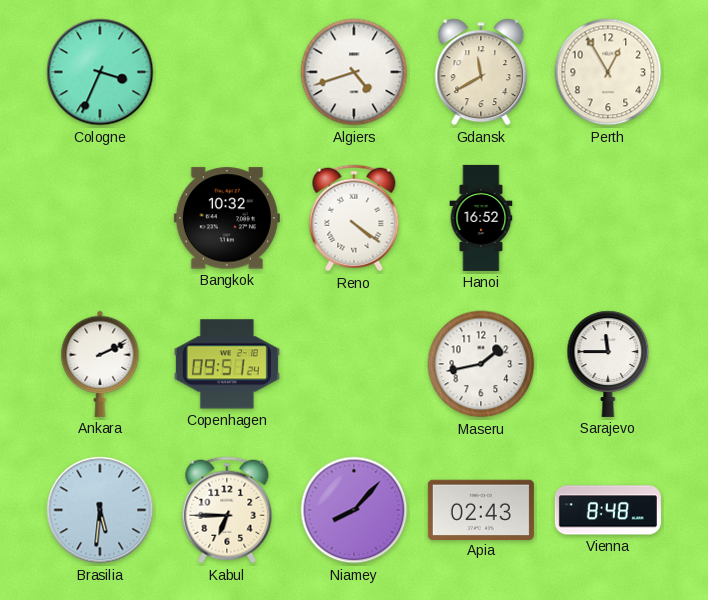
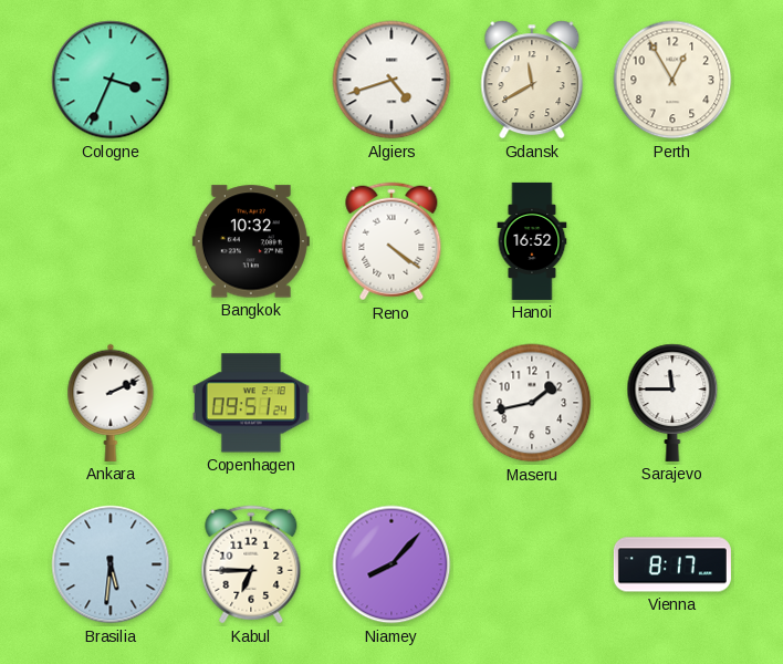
Apia: 02:43 -> none
Vienna: 8:48 -> 8:17
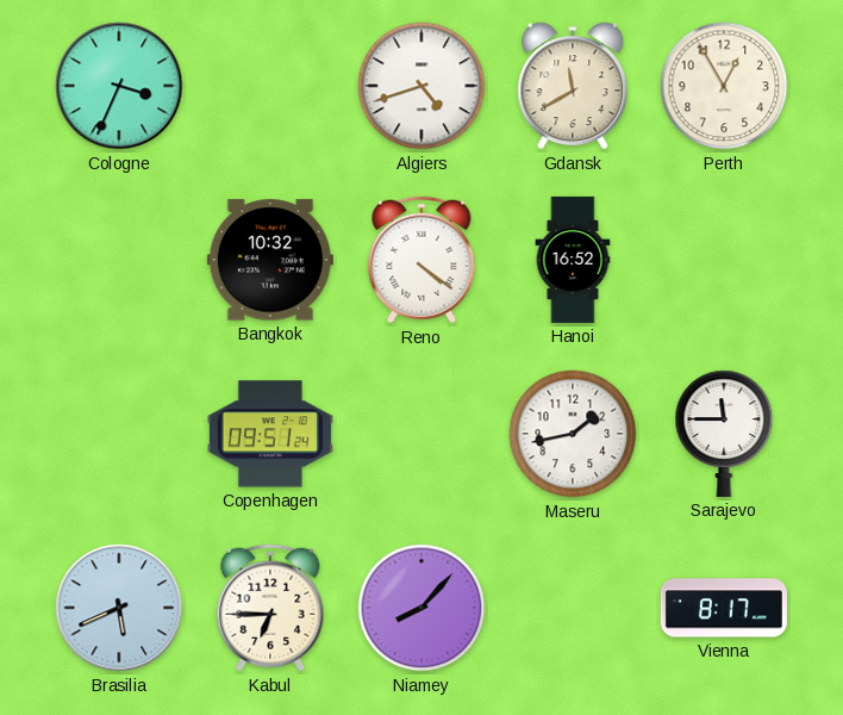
Ankara: 2:11 -> none
Brasilia: 5:31 -> 5:41
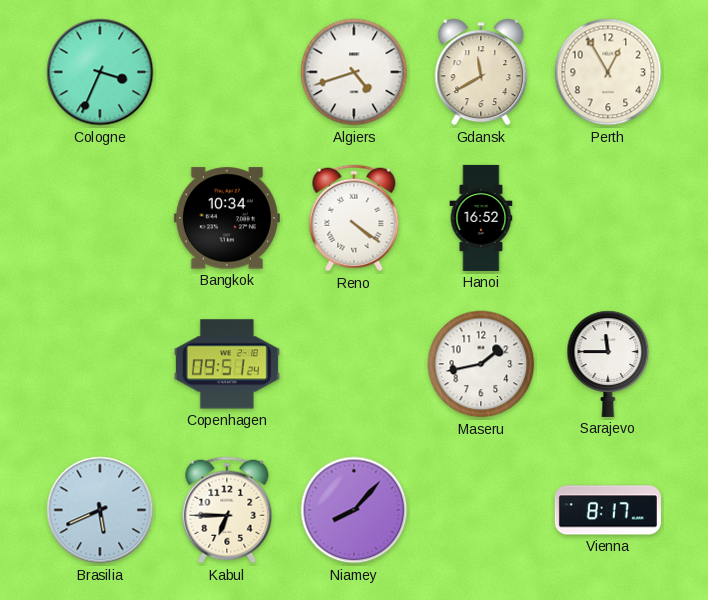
Bangkok: 10:32 -> 10:34
